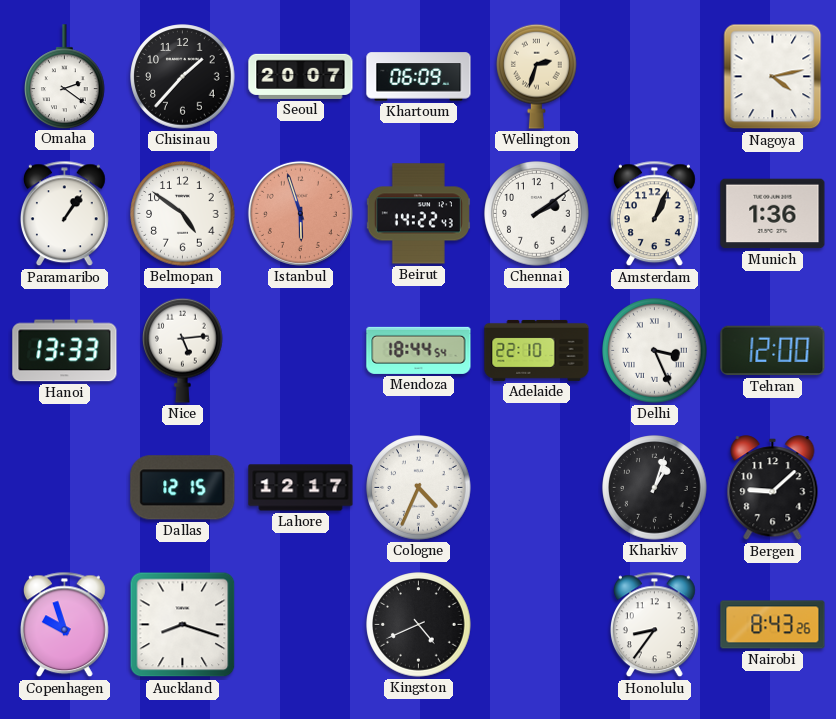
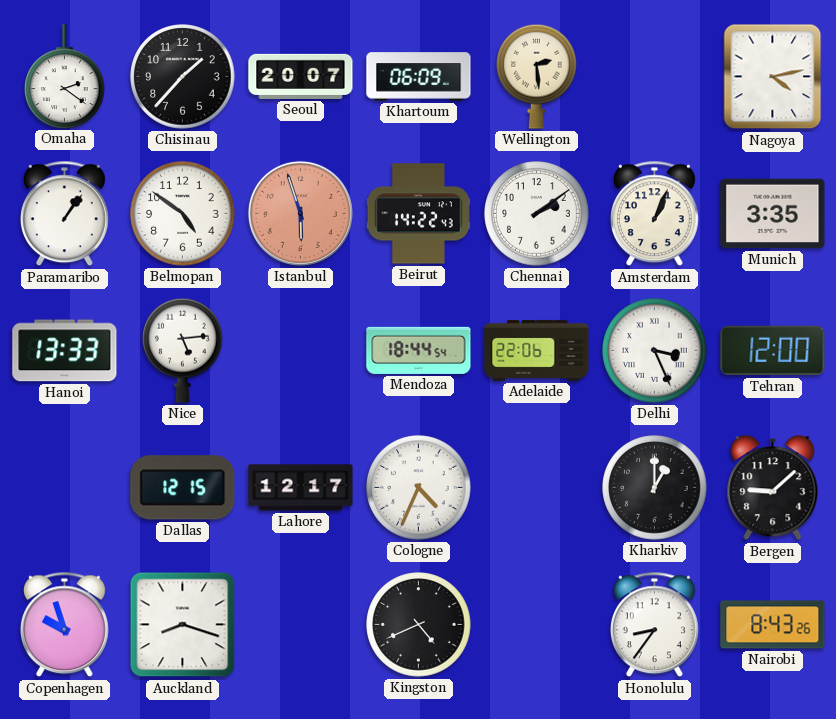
Wellington: 2:33 -> 2:29
Munich: 1:36 -> 3:35
Adelaide: 22:10 -> 22:06
Kharkiv: 1:03 -> 1:00
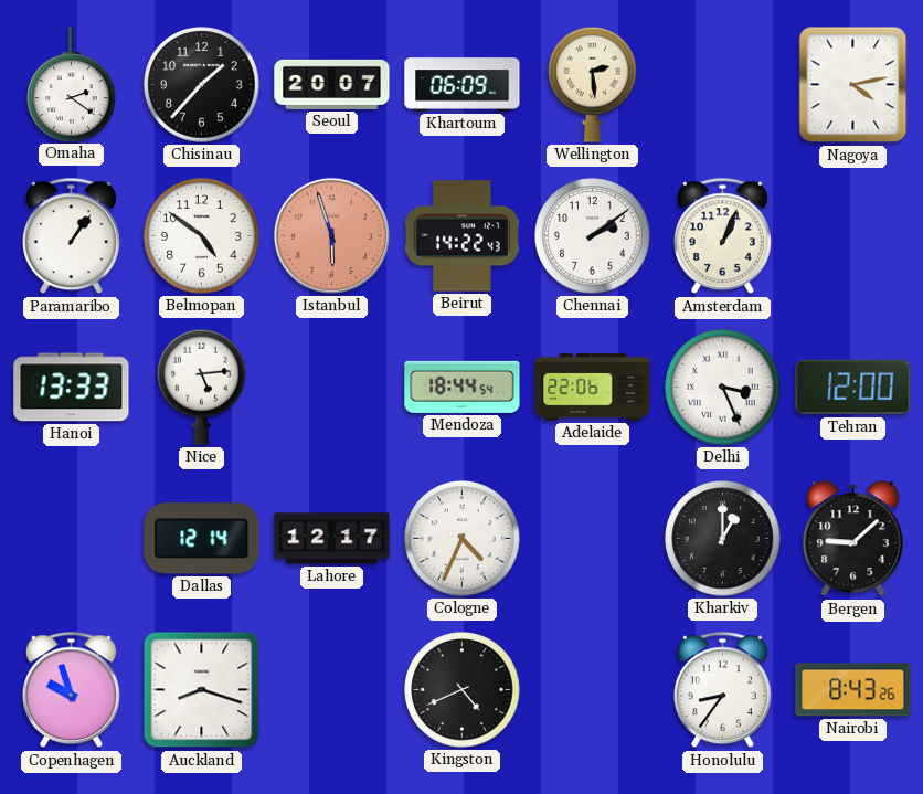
Munich: 3:35 -> none
Dallas: 12:15 -> 12:14
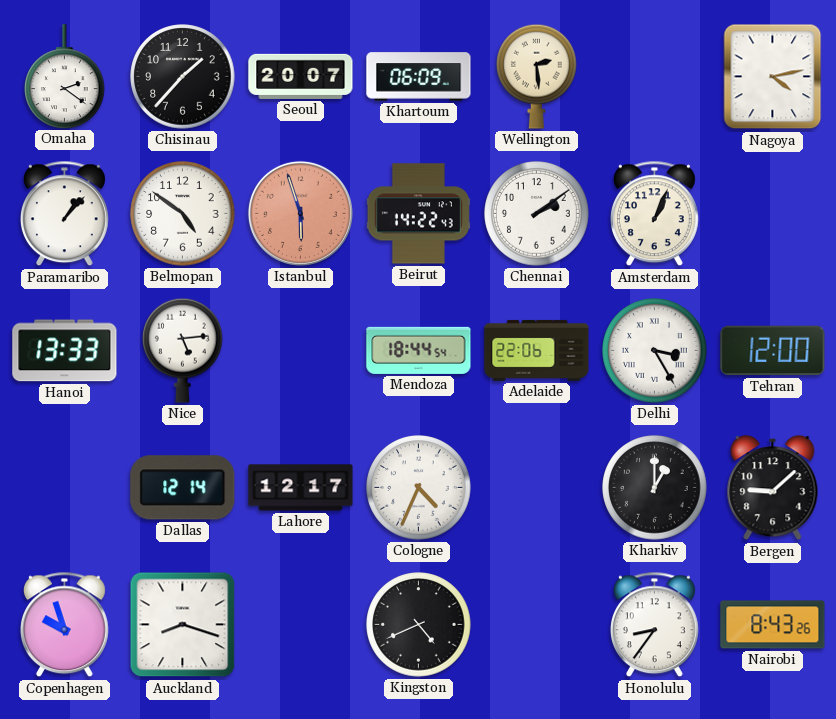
Paramaribo: 1:06 -> 1:07
Delhi: 3:26 -> 3:25
